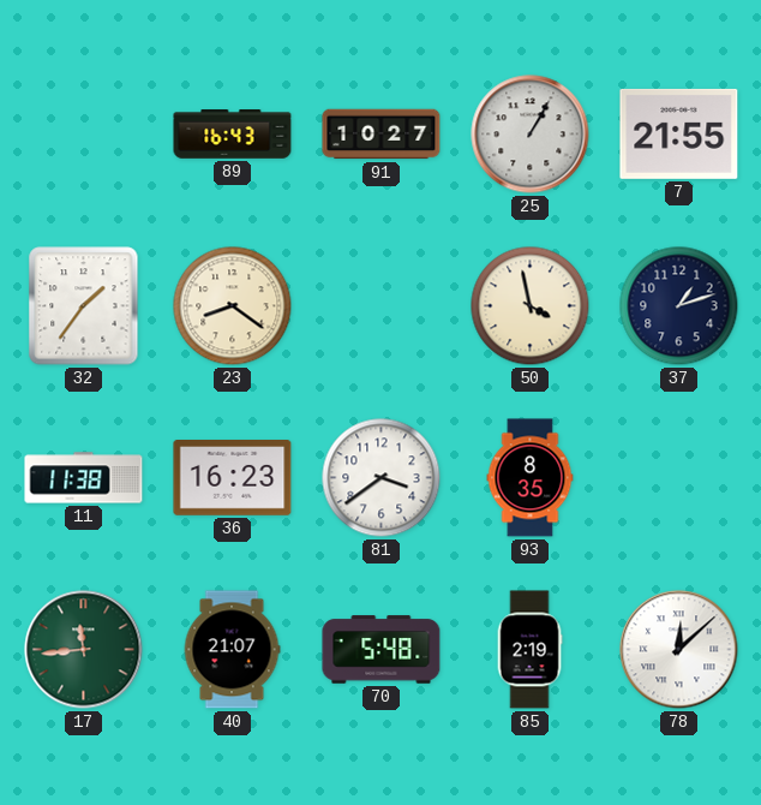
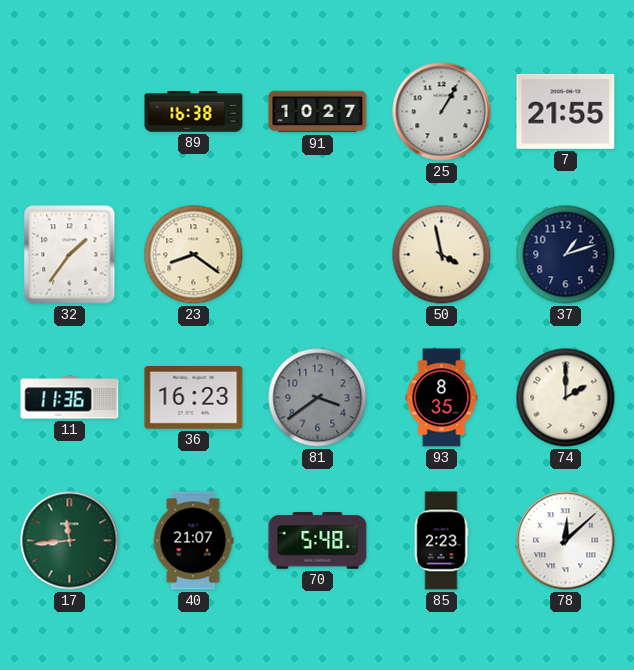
89: 16:43 -> 16:38
11: 11:38 -> 11:36
81 dial: white -> grey
74: none -> 2:00
85: 2:19 -> 2:23
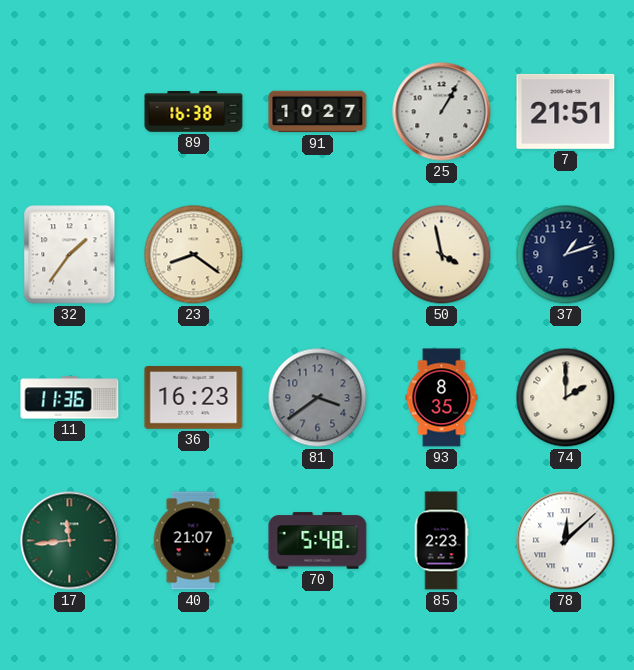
7: 21:55 -> 21:51
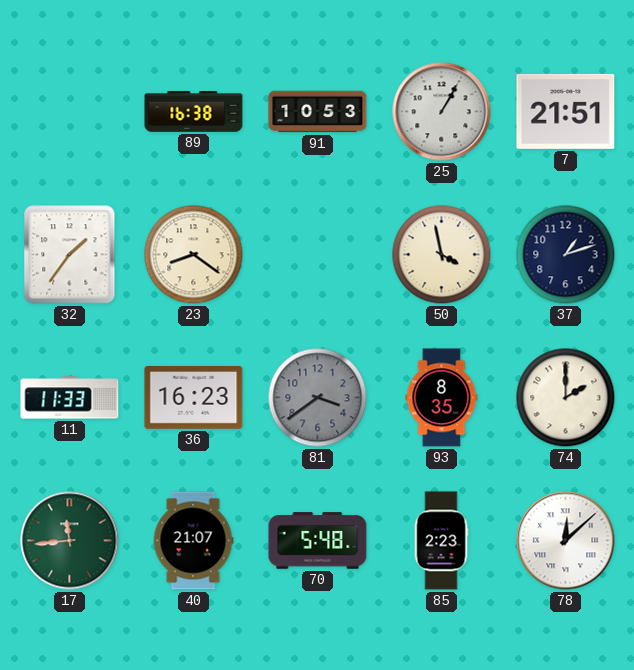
91: 10:27 -> 10:53
11: 11:36 -> 11:33
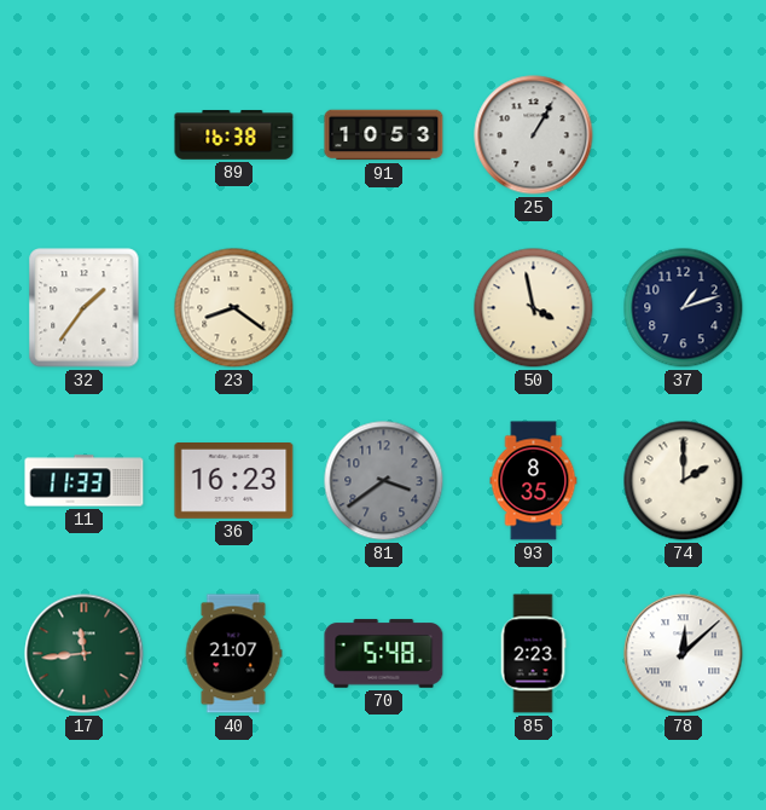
7: 21:51 -> none
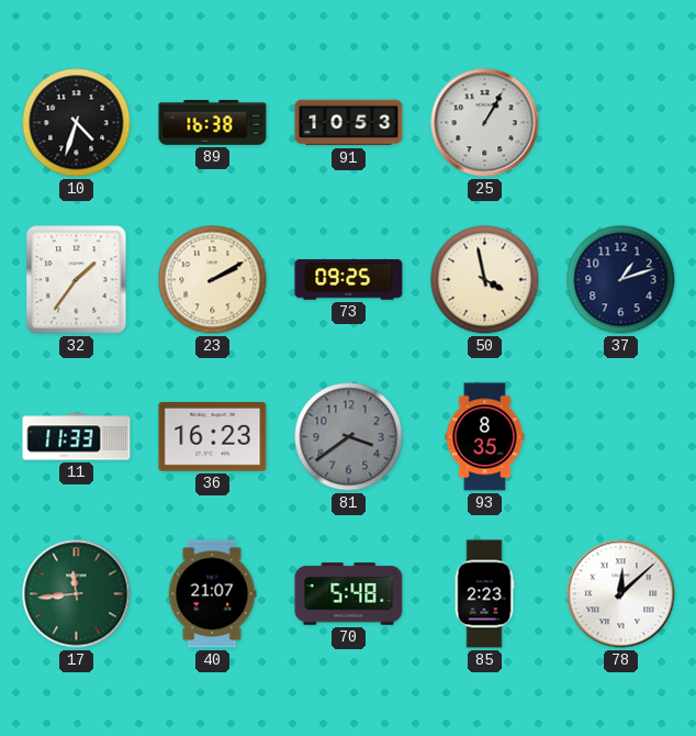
10: none -> 4:33
23: 8:21 -> 2:10
73: none -> 09:25
74: 2:00 -> none
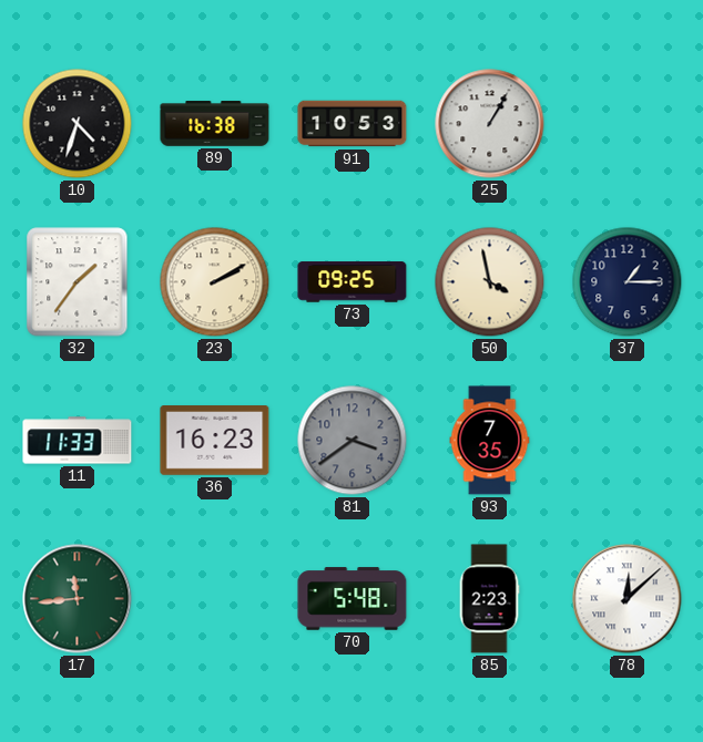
37: 1:12 -> 1:15
93: 8:35 -> 7:35
40: 21:07 -> none
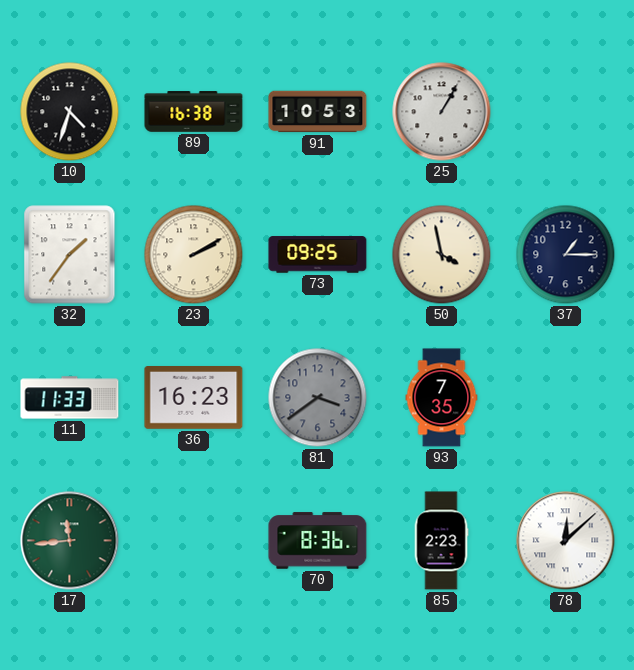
70: 5:48 -> 8:36
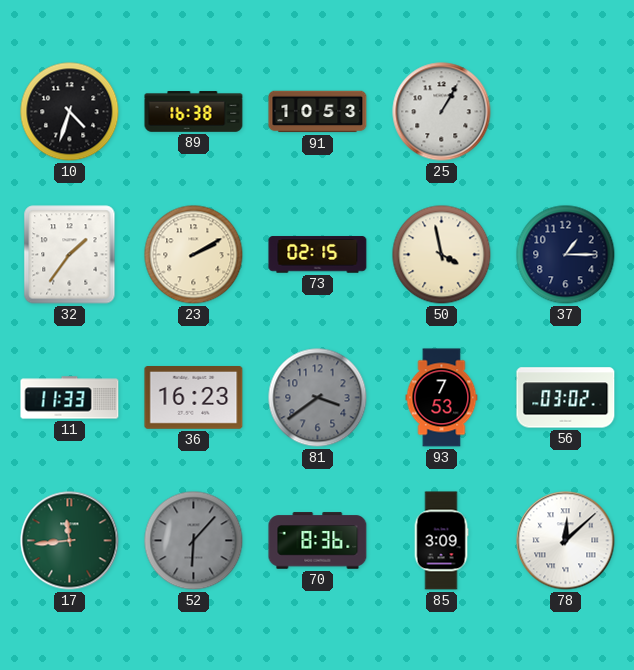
73: 09:25 -> 02:15
93: 7:35 -> 7:53
56: none -> 03:02
52: none -> 6:07
85: 2:23 -> 3:09
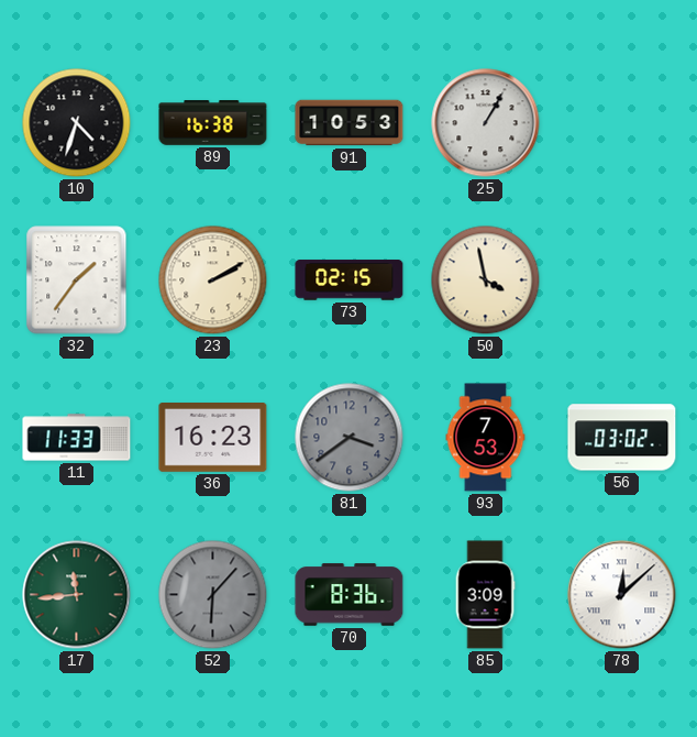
37: 1:15 -> none
